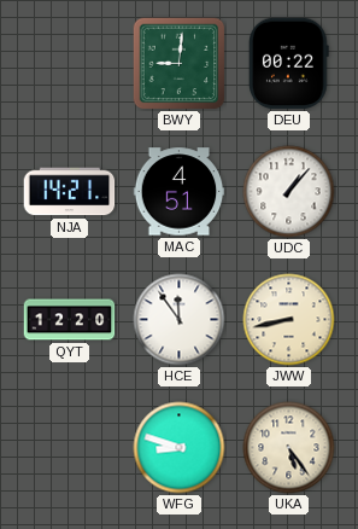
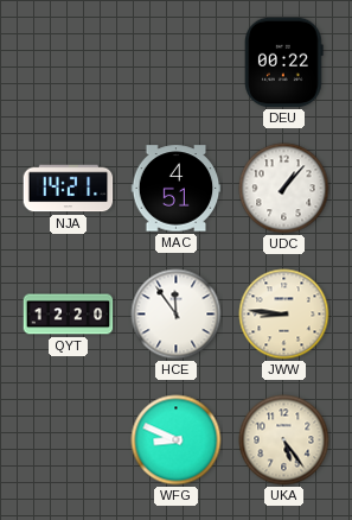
BWY: 9:01 -> none
JWW: 8:43 -> 8:46
WFG: 8:48 -> 8:49
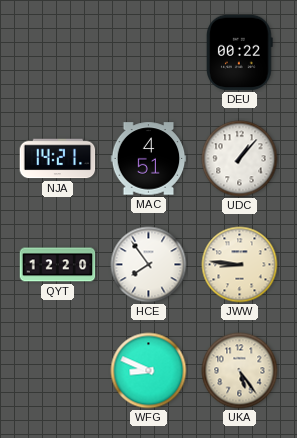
HCE: 11:54 -> 7:54
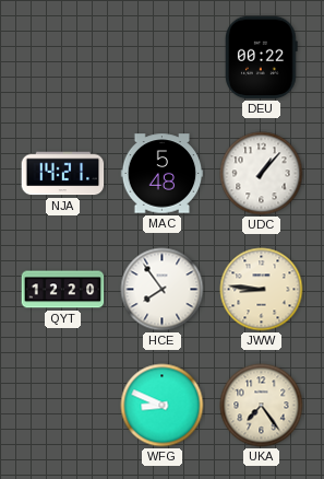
MAC: 4:51 -> 5:48
UKA: 5:24 -> 7:24
